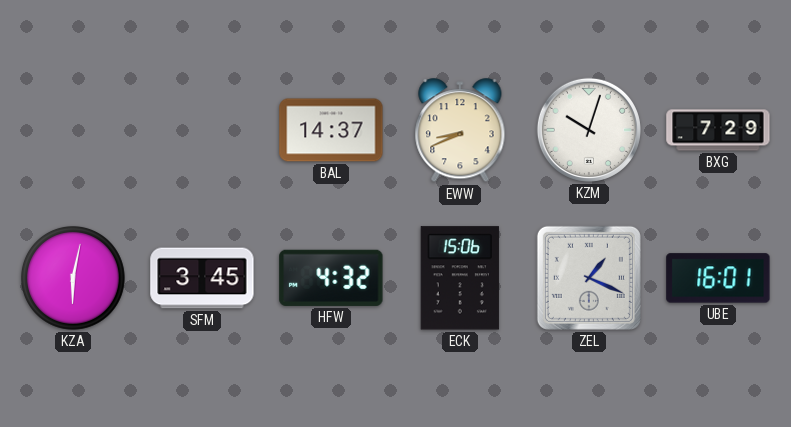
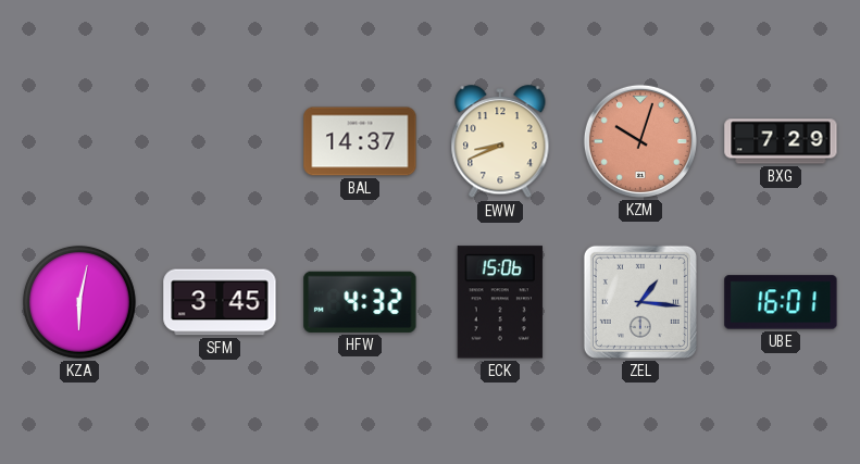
KZM dial: white -> salmon
ZEL: 1:19 -> 1:16
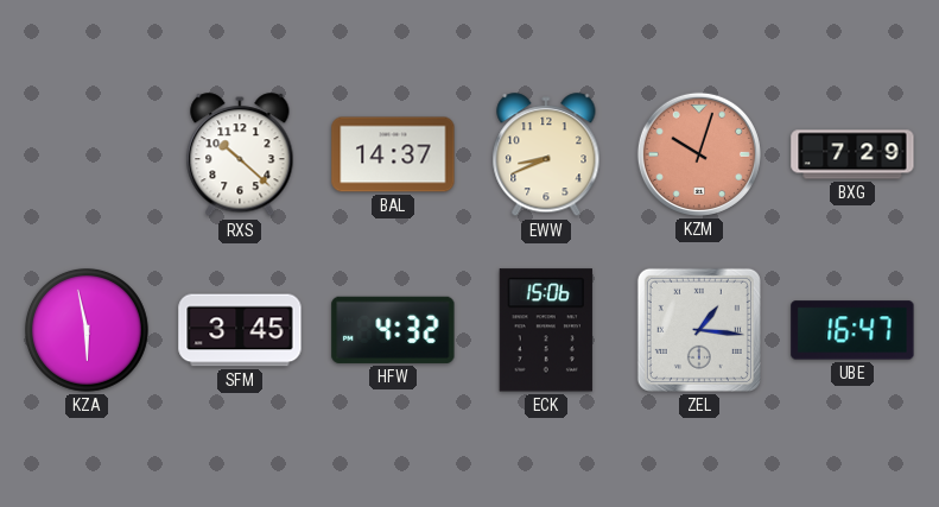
RXS: none -> 10:22
KZA: 6:02 -> 5:58
UBE: 16:01 -> 16:47
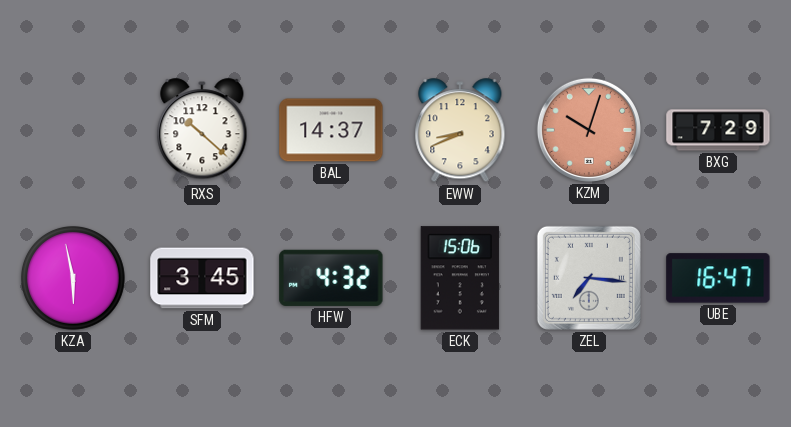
ZEL: 1:16 -> 7:16
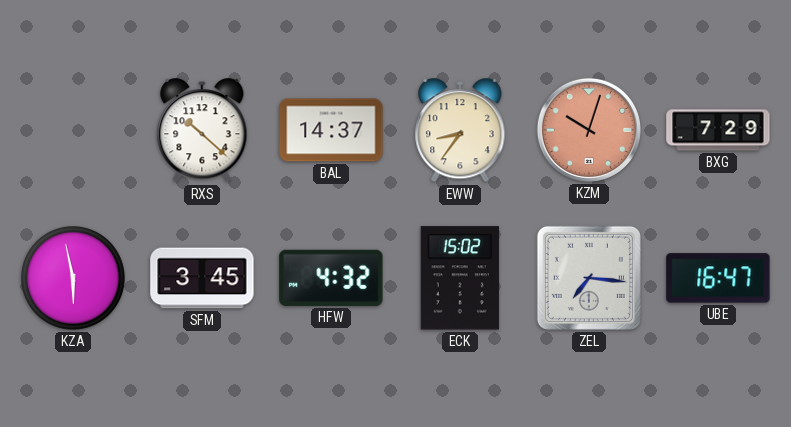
EWW: 8:41 -> 8:36
ECK: 15:06 -> 15:02
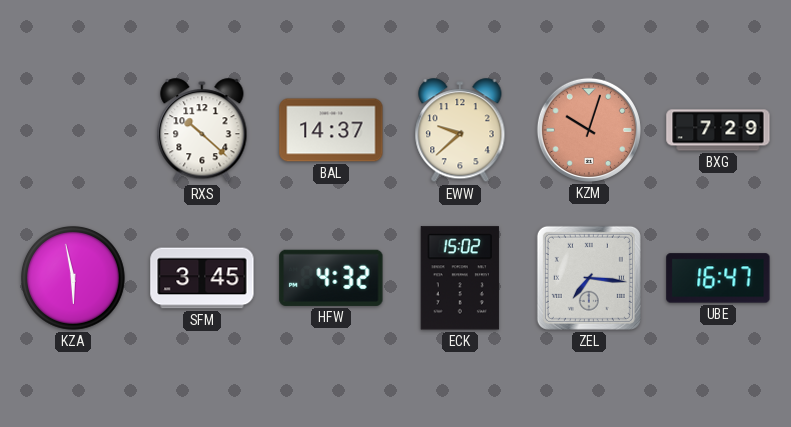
EWW: 8:36 -> 9:38
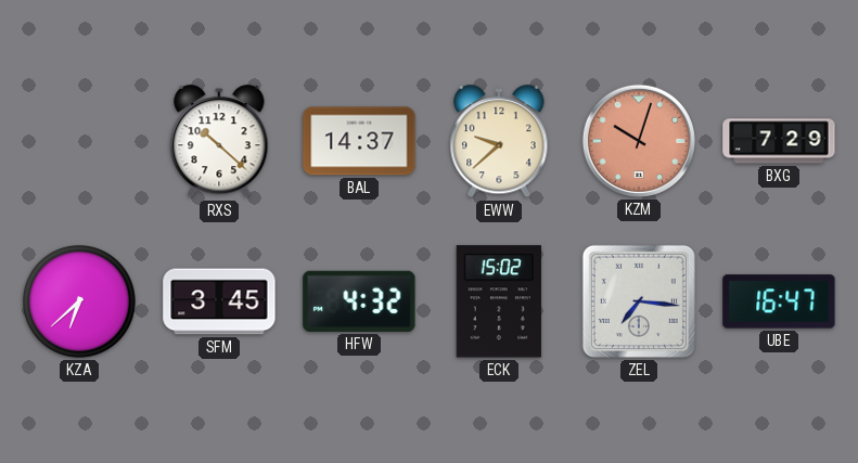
KZA: 5:58 -> 6:38
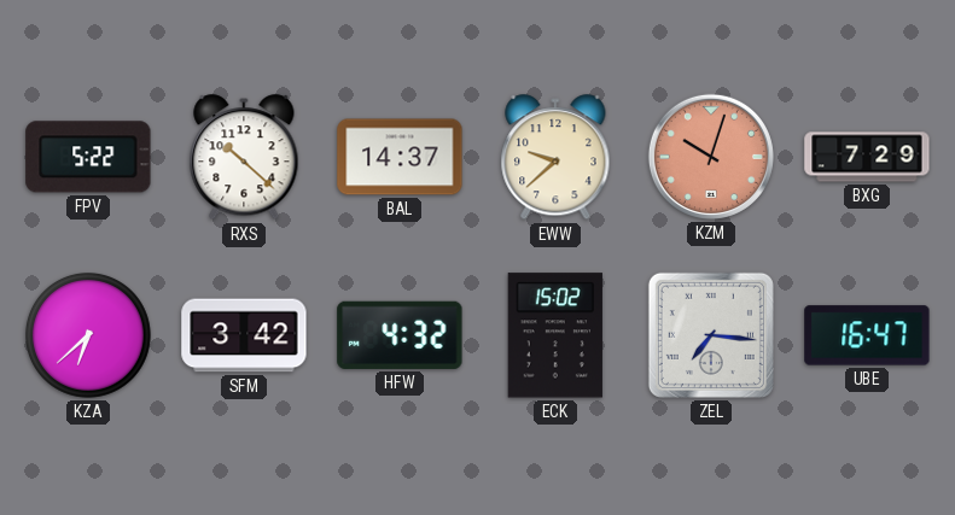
FPV: none -> 5:22
SFM: 3:45 -> 3:42
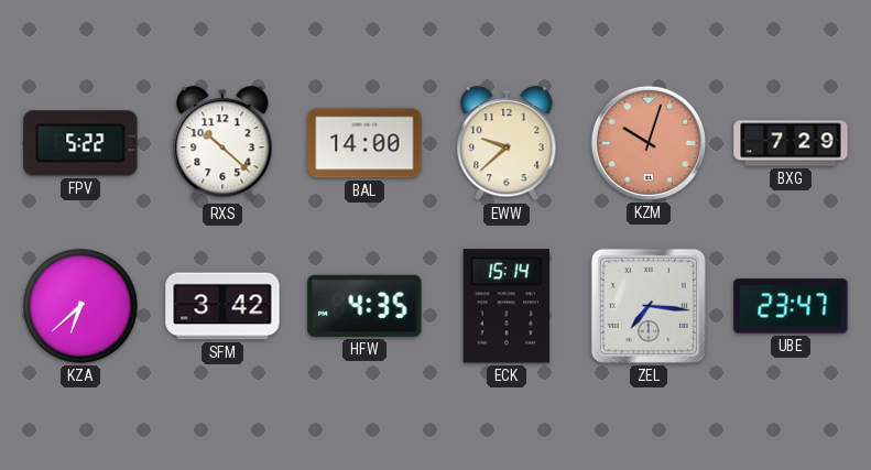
BAL: 14:37 -> 14:00
HFW: 4:32 -> 4:35
ECK: 15:02 -> 15:14
UBE: 16:47 -> 23:47
